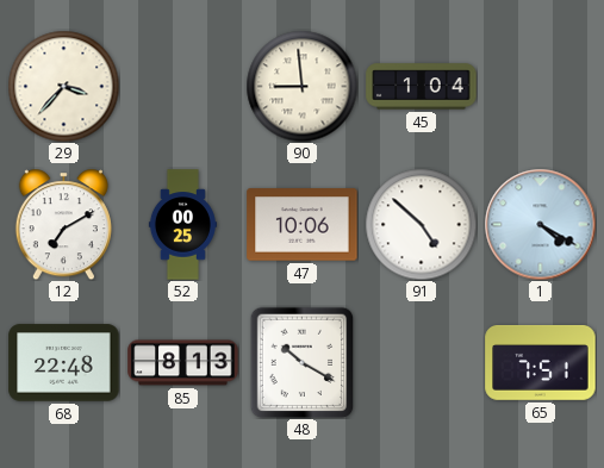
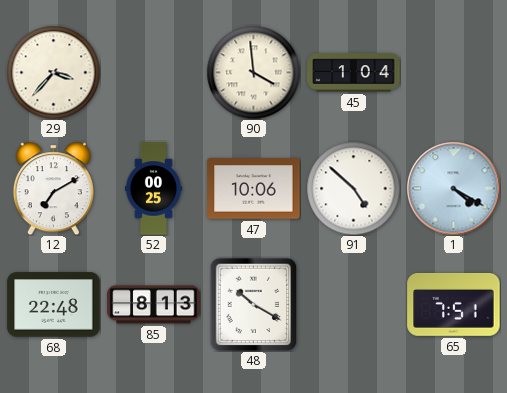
90: 8:59 -> 3:59
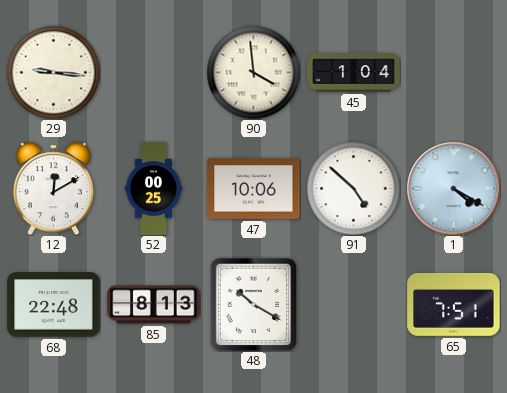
29: 3:37 -> 9:16
12: 7:10 -> 12:10
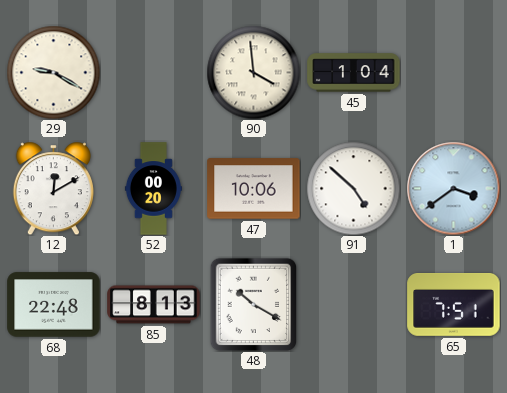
29: 9:16 -> 9:20
52: 00:25 -> 00:20
1: 4:20 -> 3:39
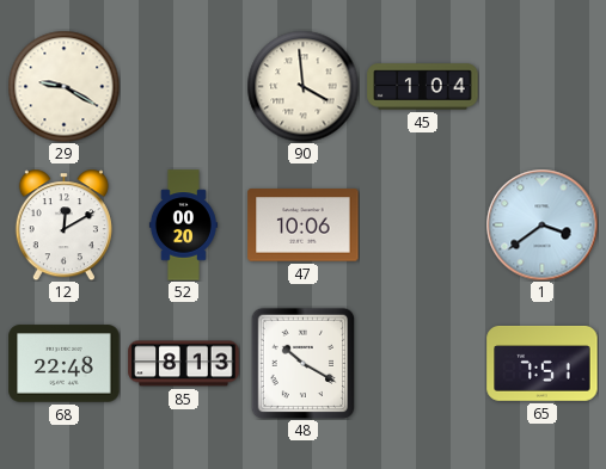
91: 4:52 -> none
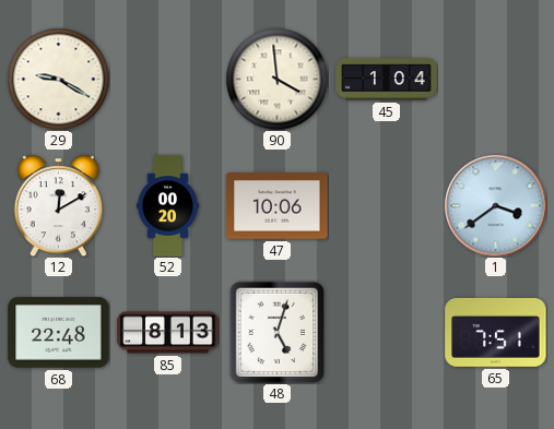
48: 10:20 -> 5:03
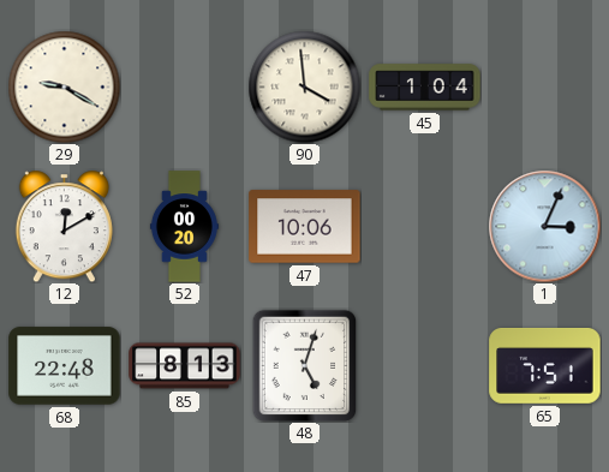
1: 3:39 -> 3:04
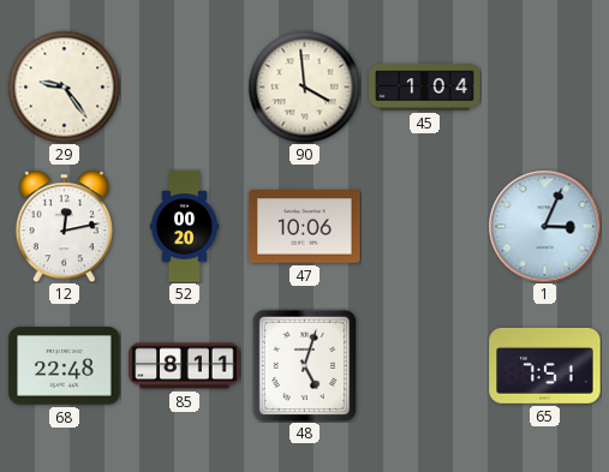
29: 9:20 -> 9:24
12: 12:10 -> 12:13
85: 8:13 -> 8:11
